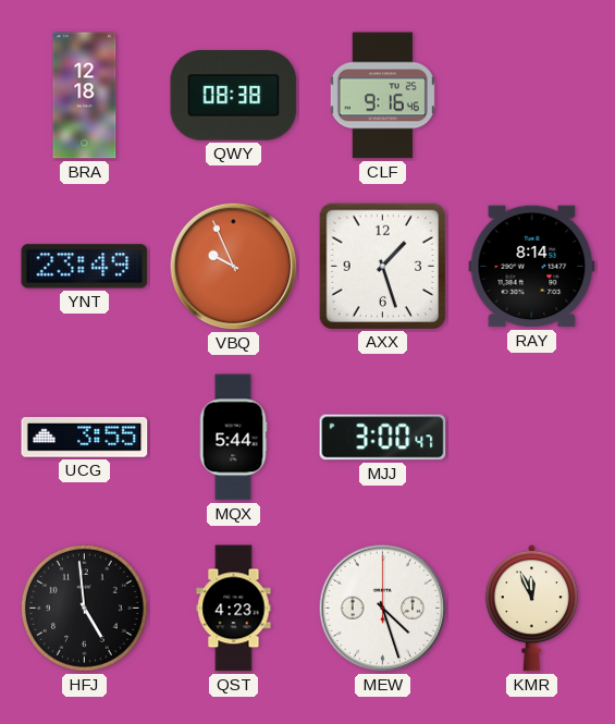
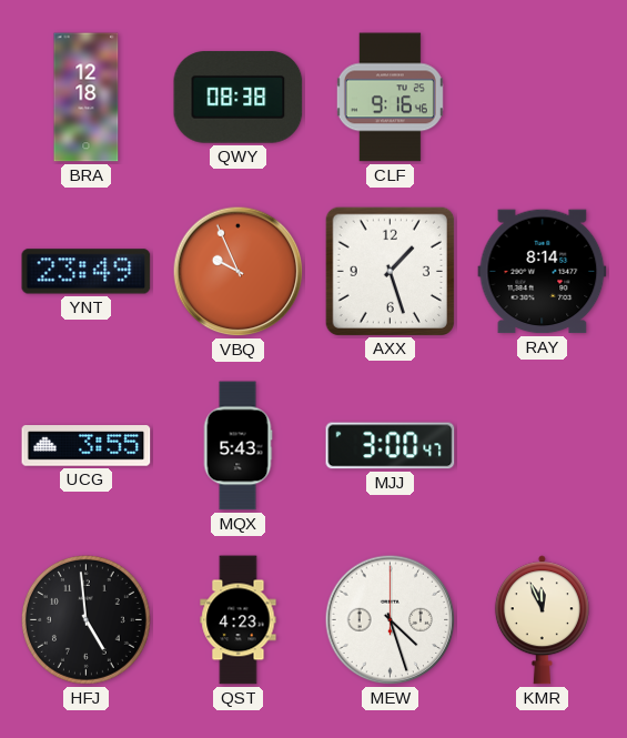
MQX: 5:44 -> 5:43
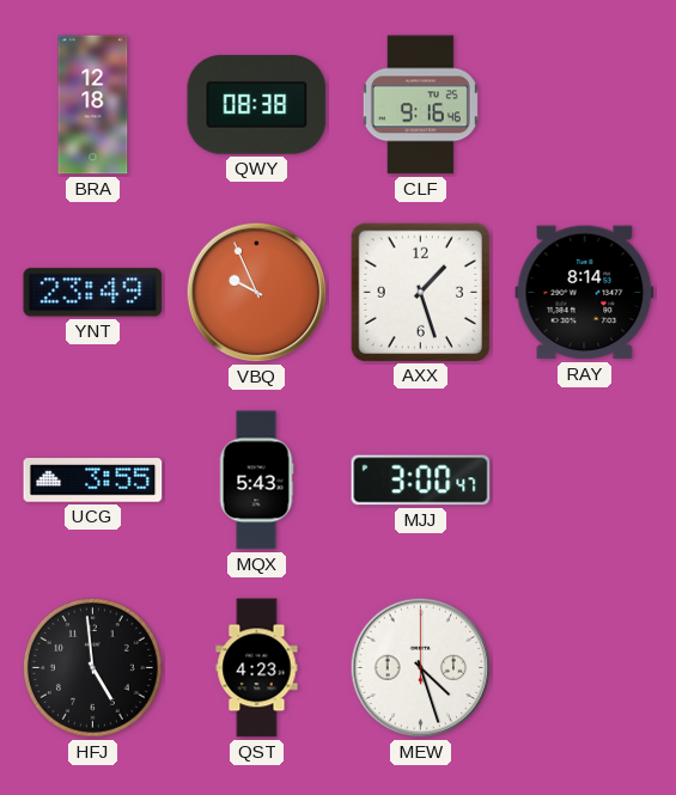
KMR: 11:56 -> none
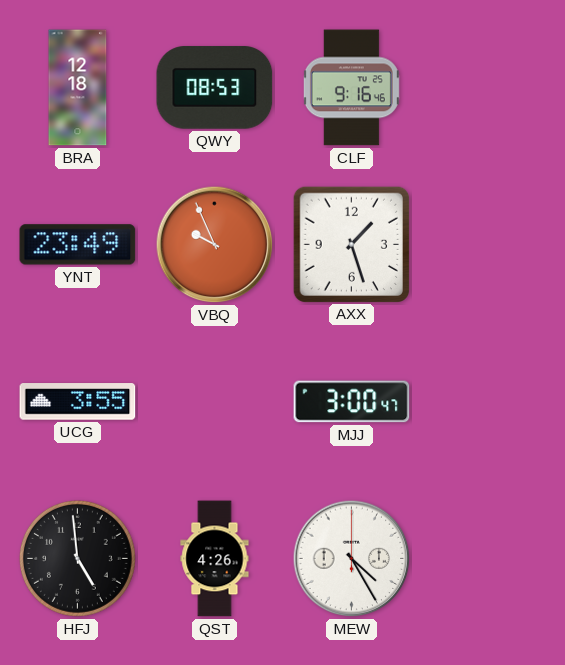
QWY: 08:38 -> 08:53
RAY: 8:14 -> none
MQX: 5:43 -> none
QST: 4:23 -> 4:26
MEW: 4:27 -> 4:25
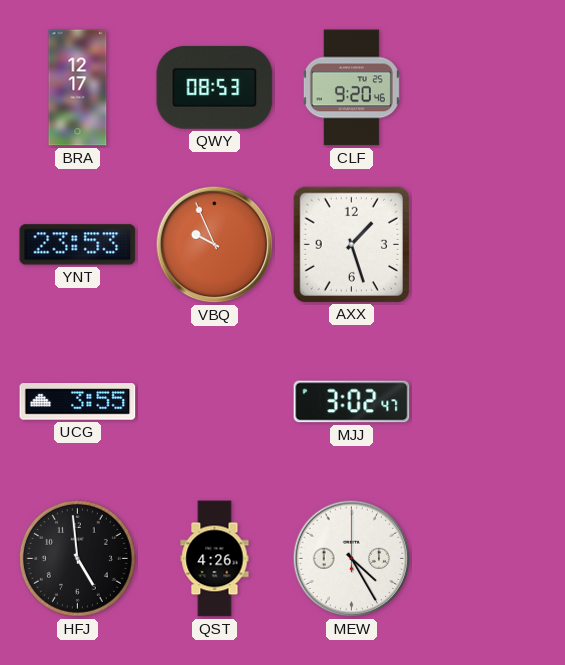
BRA: 12:18 -> 12:17
CLF: 9:16 -> 9:20
YNT: 23:49 -> 23:53
MJJ: 3:00 -> 3:02
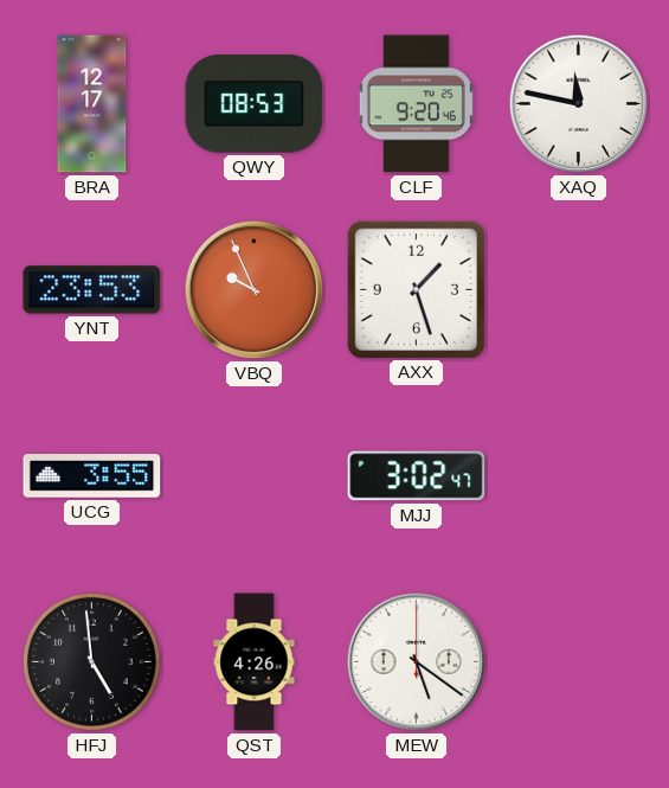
XAQ: none -> 11:47
MEW: 4:25 -> 5:21
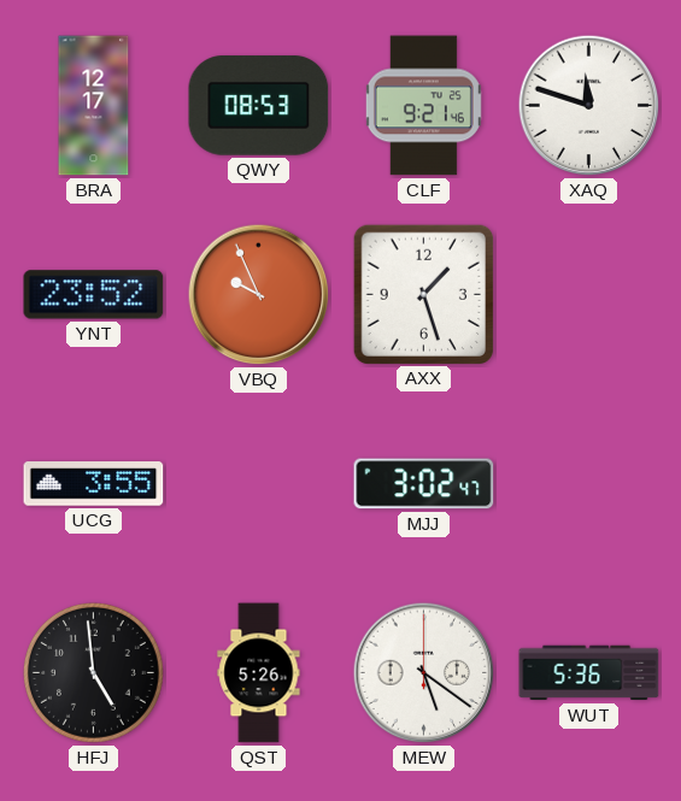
CLF: 9:20 -> 9:21
XAQ: 11:47 -> 11:48
YNT: 23:53 -> 23:52
QST: 4:26 -> 5:26
WUT: none -> 5:36
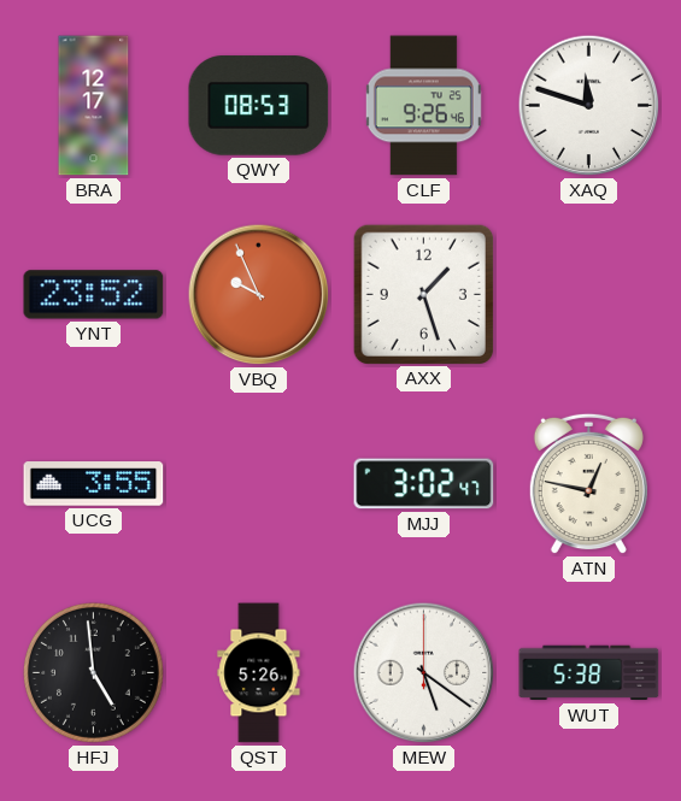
CLF: 9:21 -> 9:26
ATN: none -> 12:47
WUT: 5:36 -> 5:38
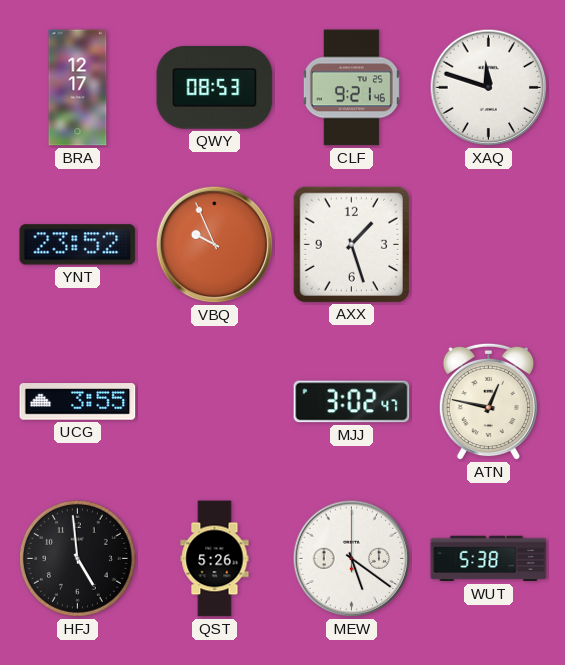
CLF: 9:26 -> 9:21
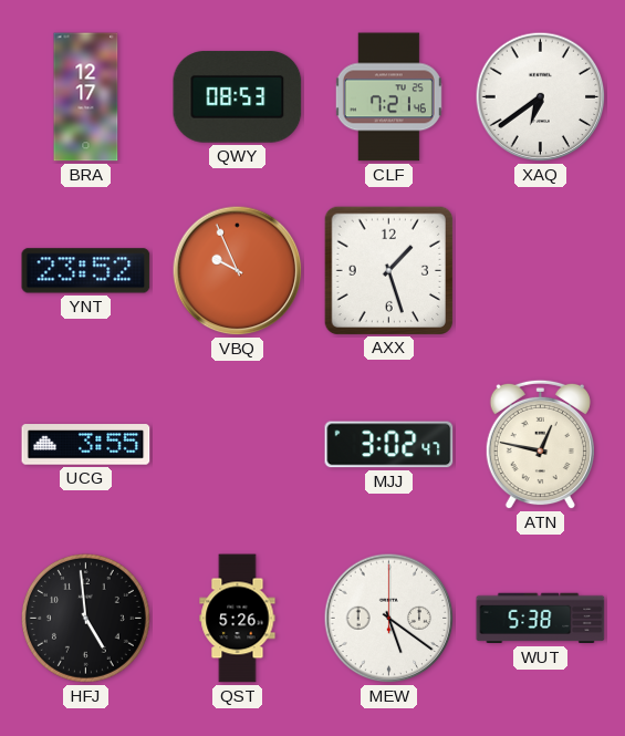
CLF: 9:21 -> 7:21
XAQ: 11:48 -> 6:39
